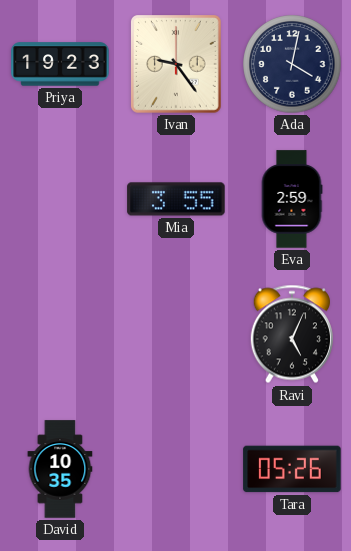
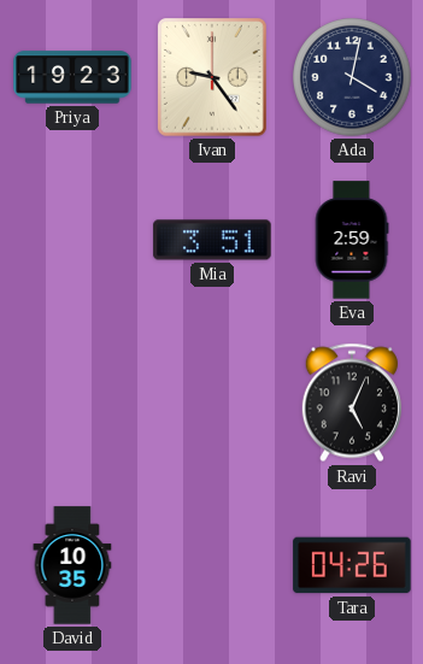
Mia: 3:55 -> 3:51
Tara: 05:26 -> 04:26
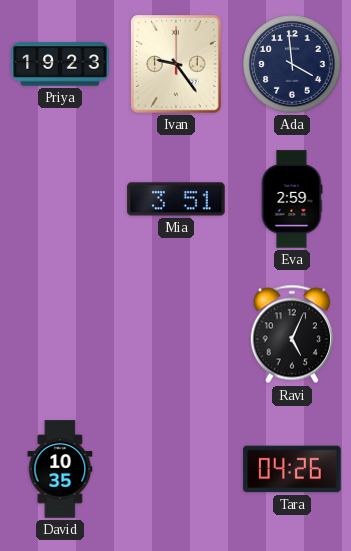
Ada: 4:02 -> 3:59
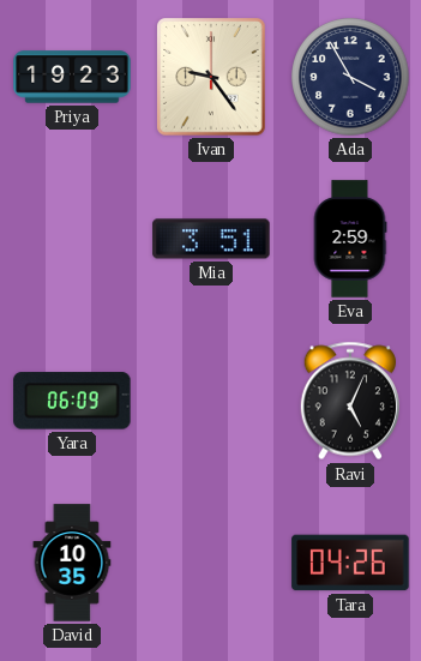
Ada: 3:59 -> 3:55
Yara: none -> 06:09
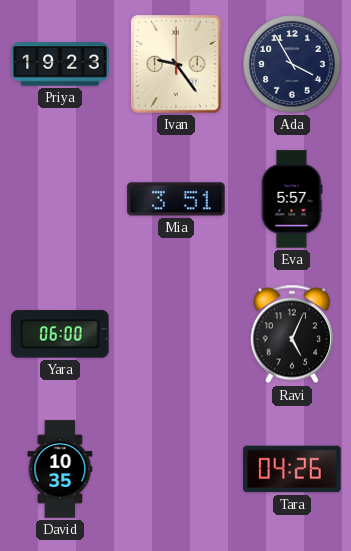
Eva: 2:59 -> 5:57
Yara: 06:09 -> 06:00
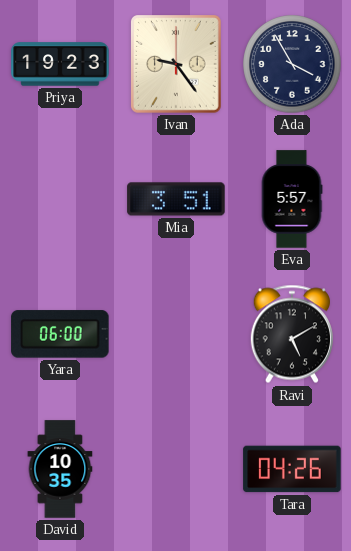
Ravi: 5:04 -> 5:10
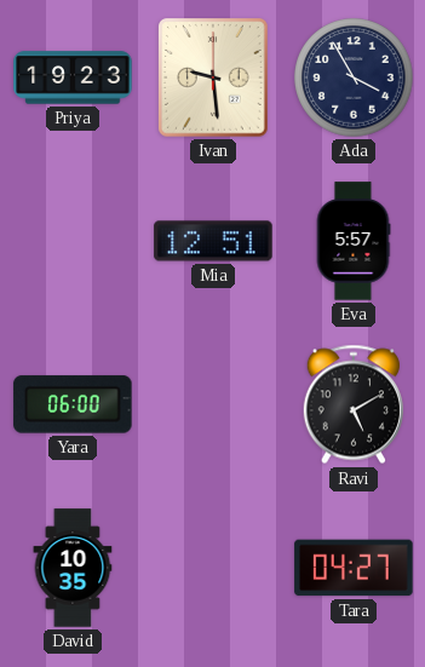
Ivan: 9:24 -> 9:29
Mia: 3:51 -> 12:51
Tara: 04:26 -> 04:27
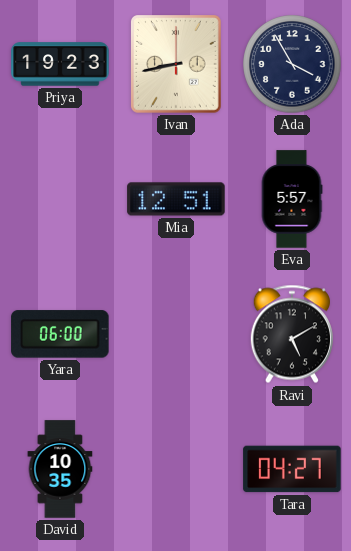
Ivan: 9:29 -> 8:43
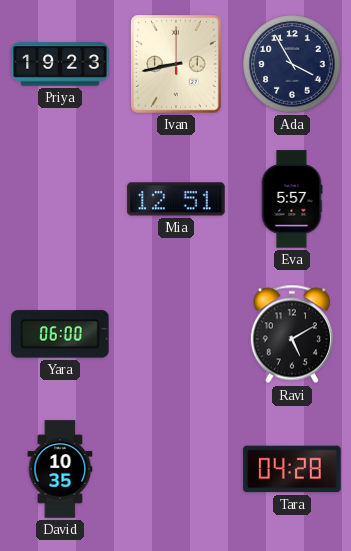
Tara: 04:27 -> 04:28
